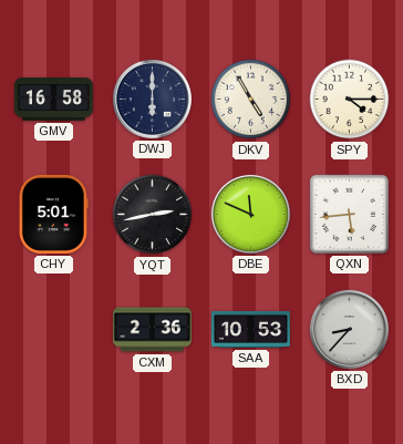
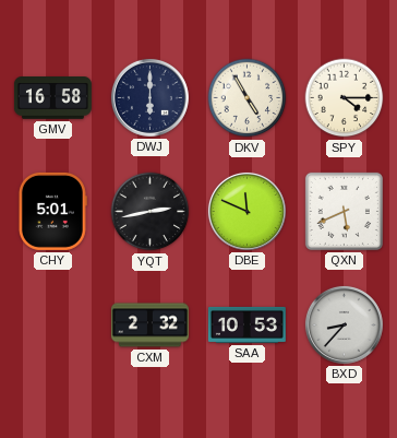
QXN: 5:44 -> 5:41
CXM: 2:36 -> 2:32
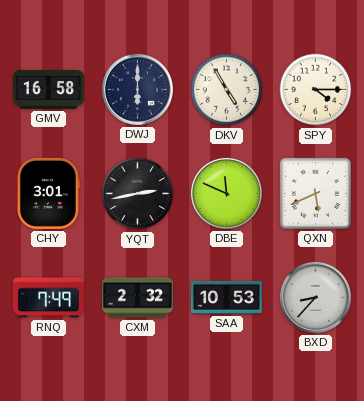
CHY: 5:01 -> 3:01
RNQ: none -> 7:49
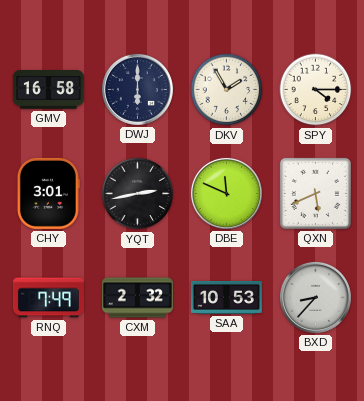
DKV: 4:55 -> 1:55
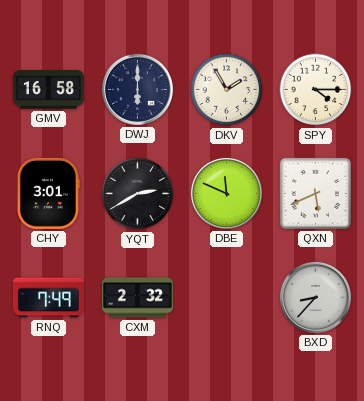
YQT: 2:43 -> 2:40
SAA: 10:53 -> none
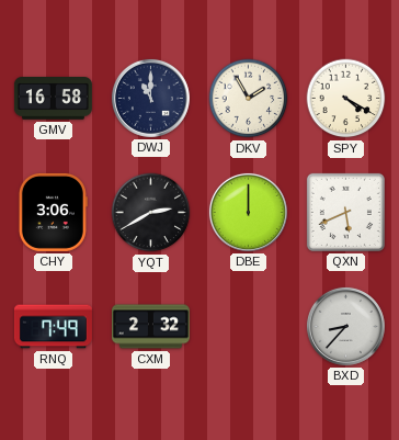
DWJ: 6:00 -> 11:00
SPY: 4:15 -> 4:20
CHY: 3:01 -> 3:06
DBE: 11:49 -> 12:00
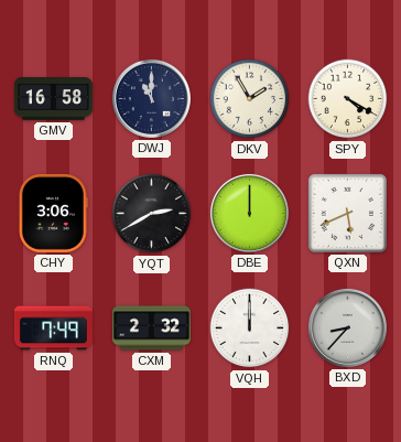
VQH: none -> 12:00
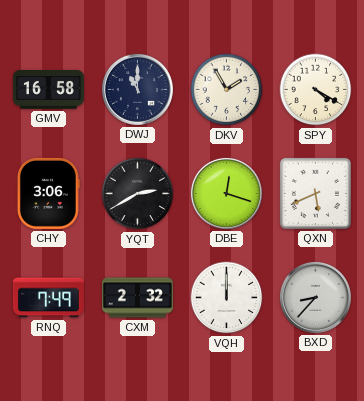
DBE: 12:00 -> 12:18
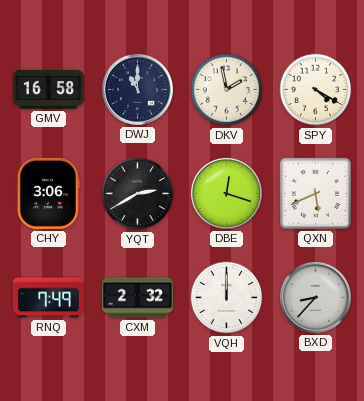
DKV: 1:55 -> 1:58
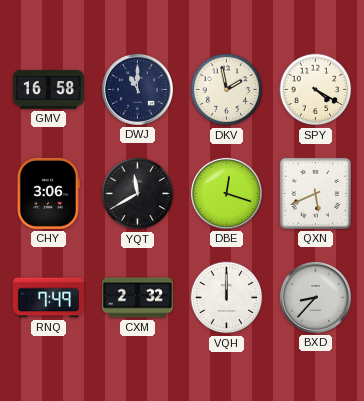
YQT: 2:40 -> 11:40
